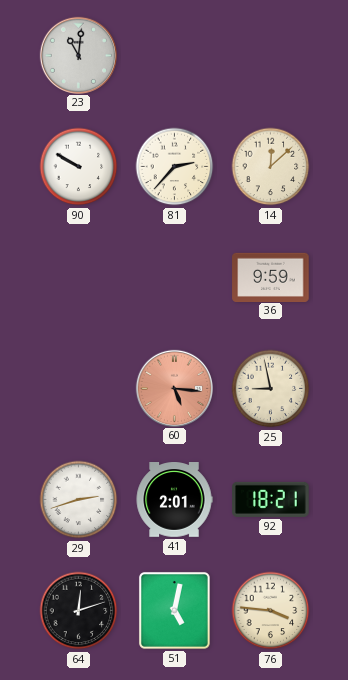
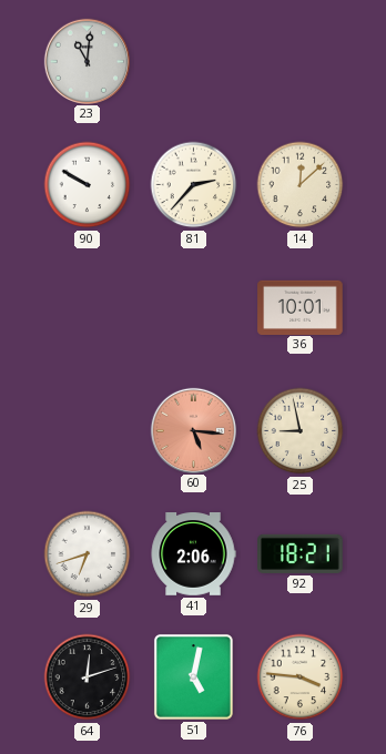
36: 9:59 -> 10:01
29: 2:42 -> 6:42
41: 2:01 -> 2:06
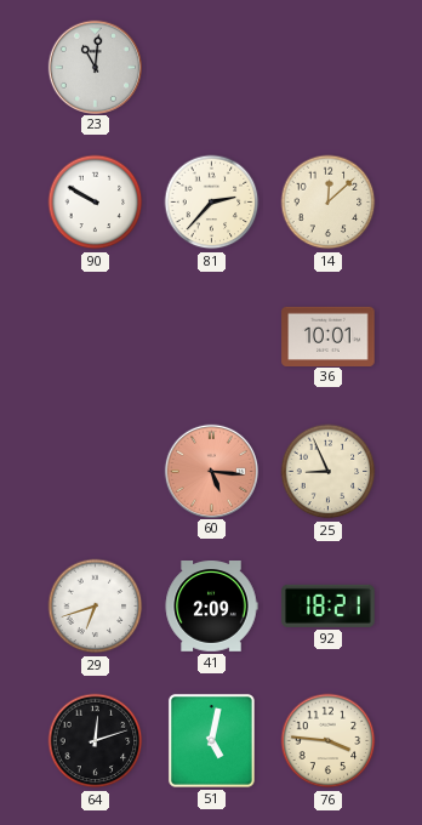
25: 8:58 -> 8:56
41: 2:06 -> 2:09
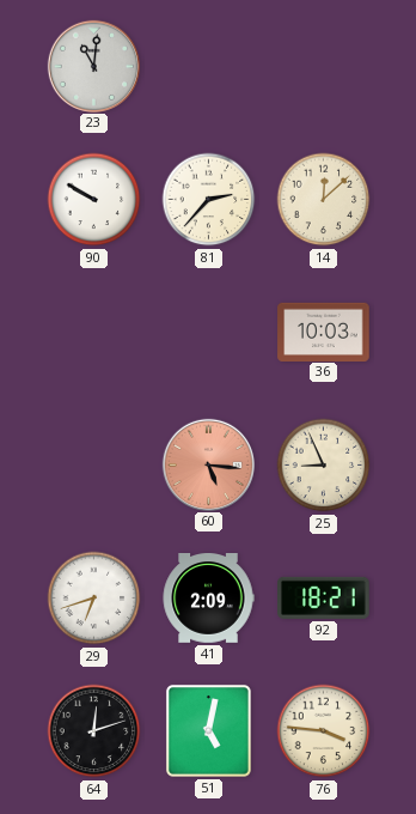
36: 10:01 -> 10:03
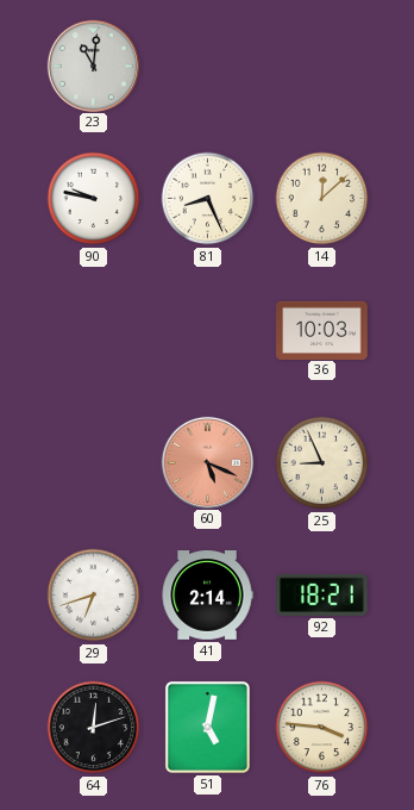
90: 9:50 -> 9:47
81: 2:37 -> 8:26
60: 5:16 -> 5:19
41: 2:09 -> 2:14
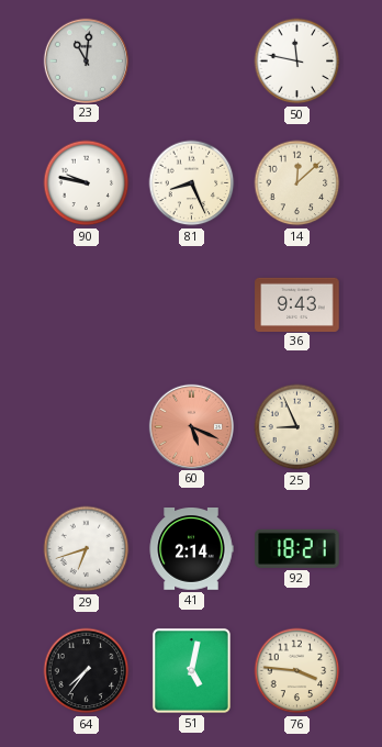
50: none -> 11:47
36: 10:03 -> 9:43
64: 12:12 -> 7:36
